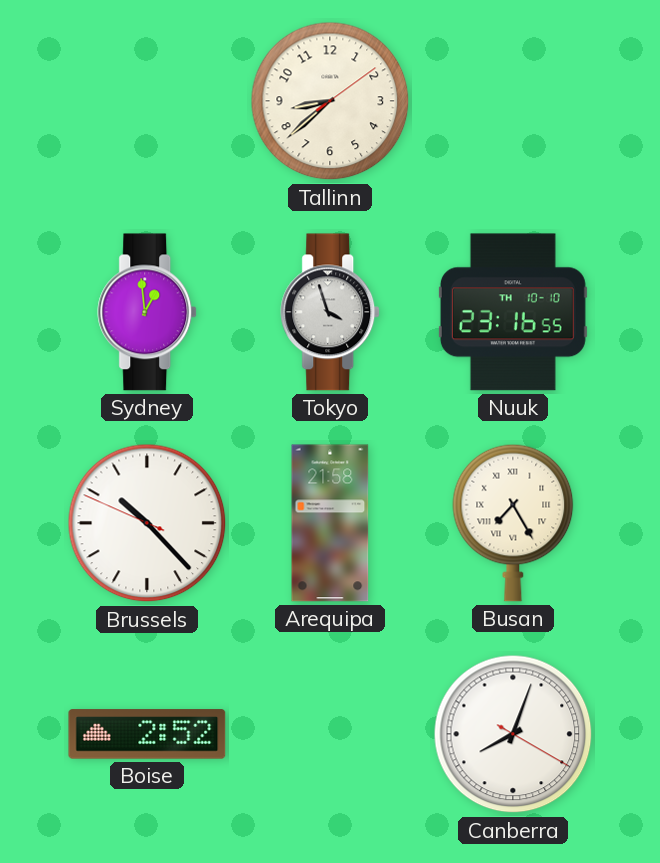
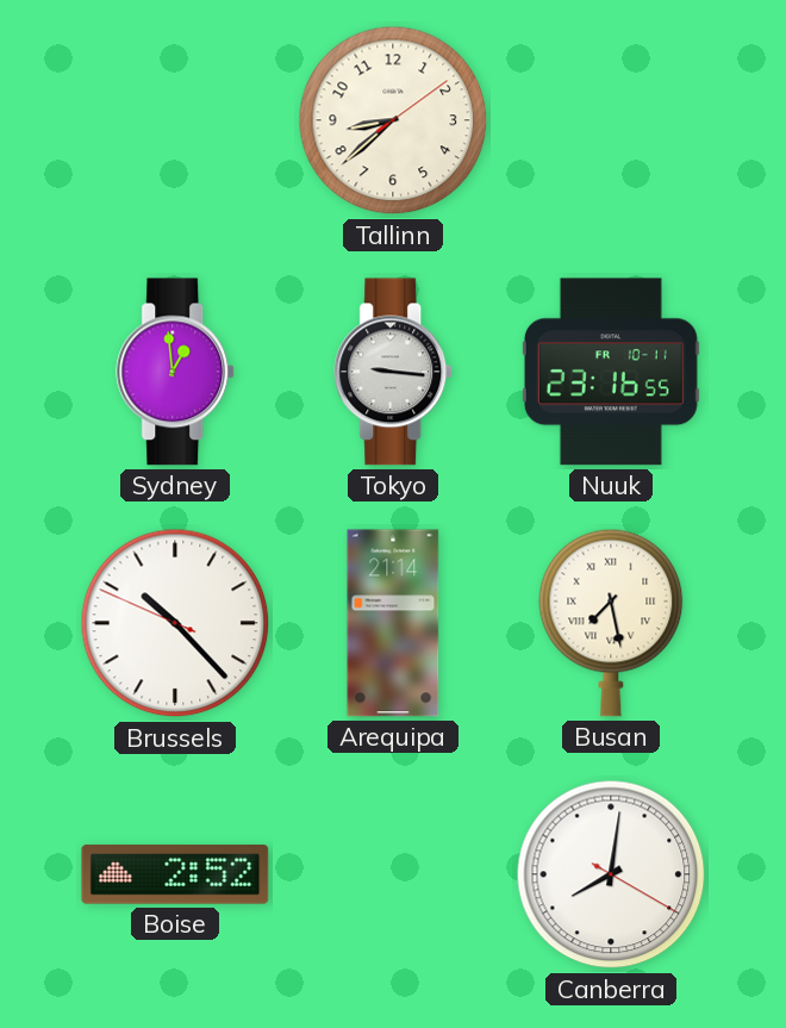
Tokyo: 3:57 -> 9:16
Nuuk date: TH 10-10 -> FR 10-11
Arequipa: 21:58 -> 21:14
Busan: 7:25 -> 7:28
Canberra: 8:03 -> 8:01
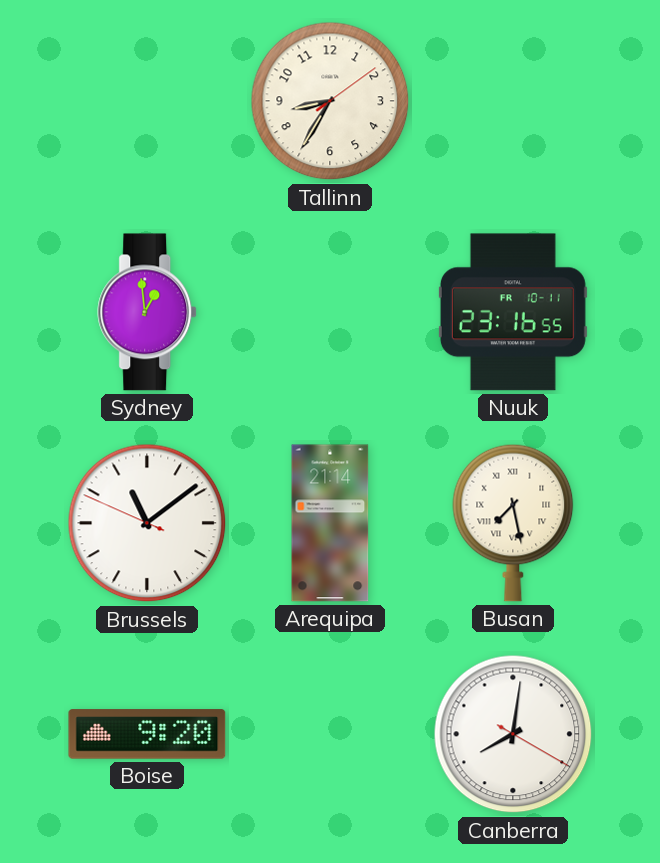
Tallinn: 8:38 -> 8:35
Tokyo: 9:16 -> none
Brussels: 10:22 -> 11:08
Boise: 2:52 -> 9:20
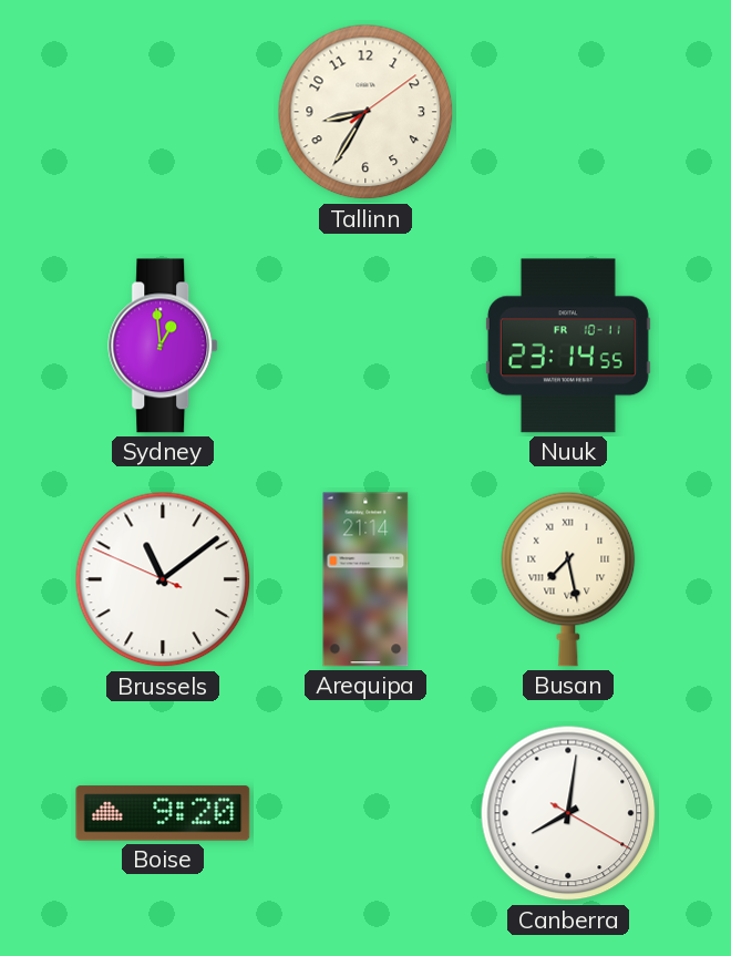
Nuuk: 23:16 -> 23:14
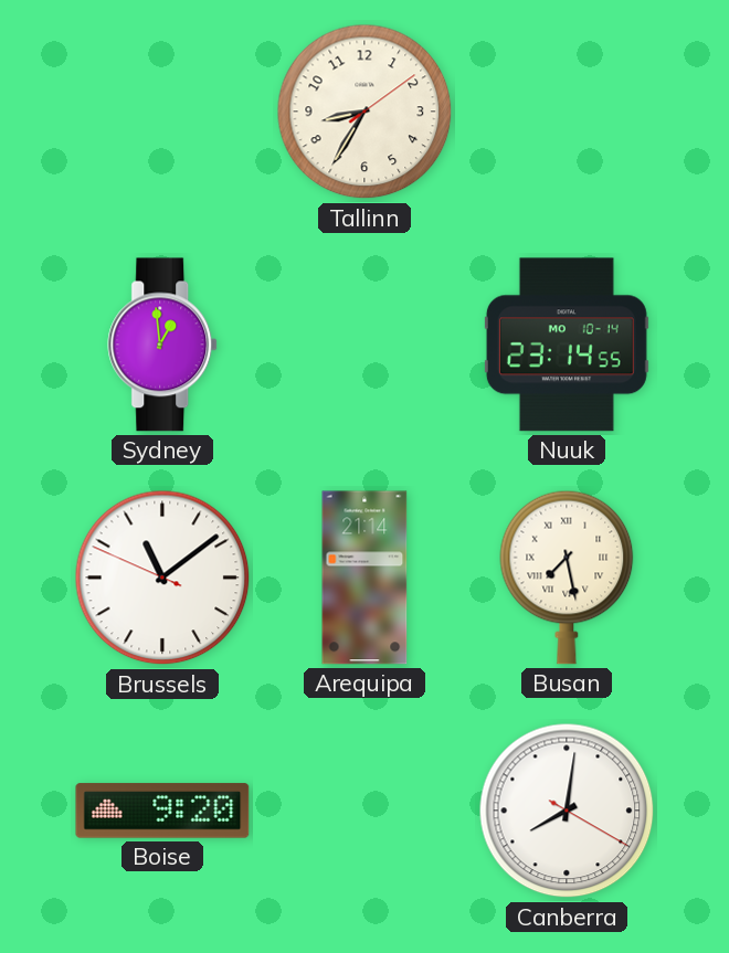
Nuuk date: FR 10-11 -> MO 10-14
